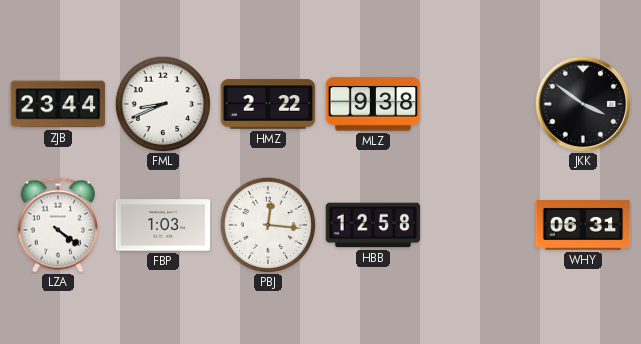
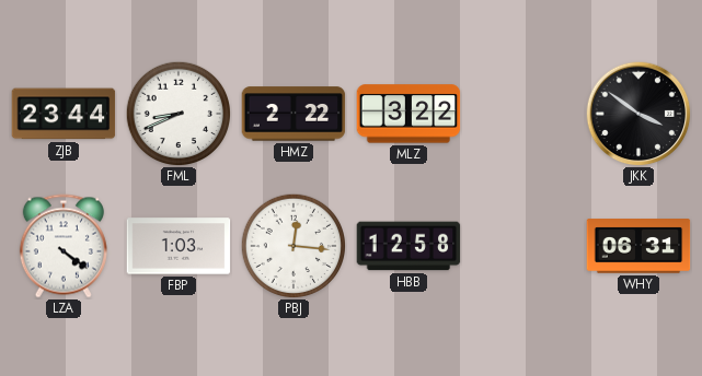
MLZ: 9:38 -> 3:22
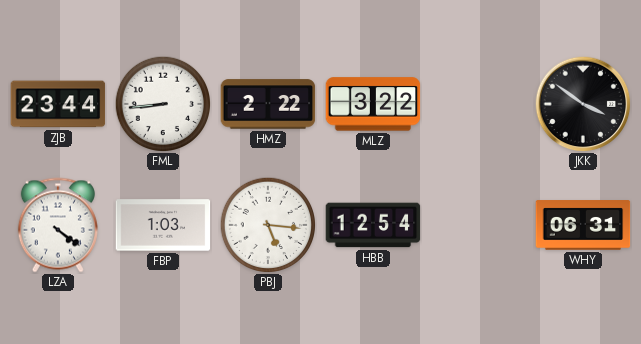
FML: 8:41 -> 8:44
PBJ: 12:16 -> 5:16
HBB: 12:58 -> 12:54
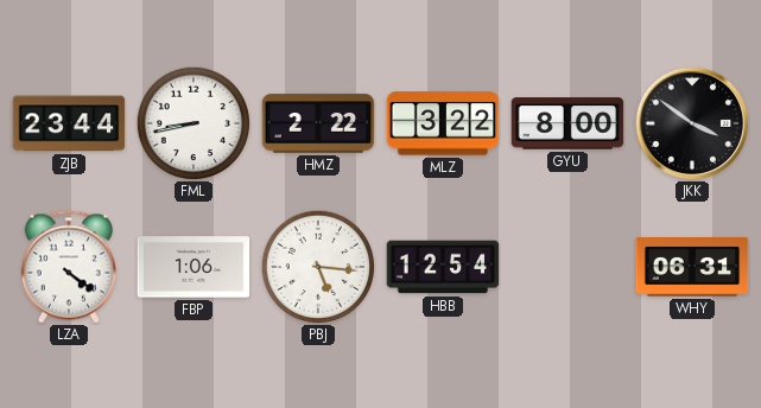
FML: 8:44 -> 8:43
GYU: none -> 8:00
FBP: 1:03 -> 1:06
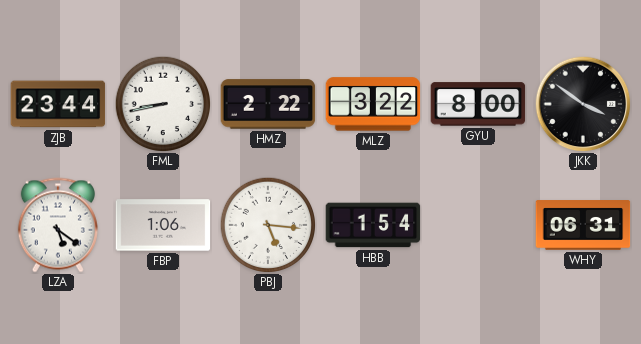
LZA: 4:21 -> 5:21
HBB: 12:54 -> 1:54
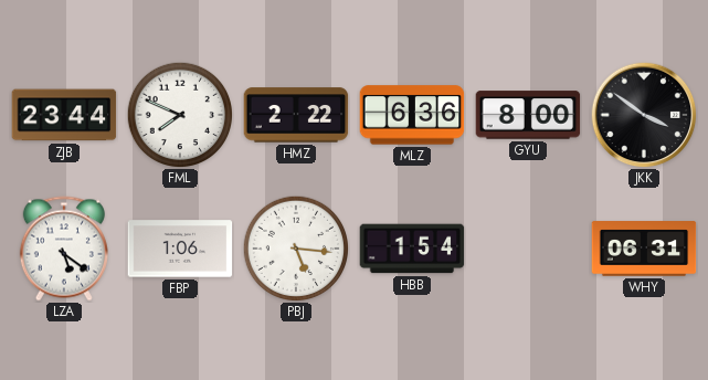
FML: 8:43 -> 7:49
MLZ: 3:22 -> 6:36
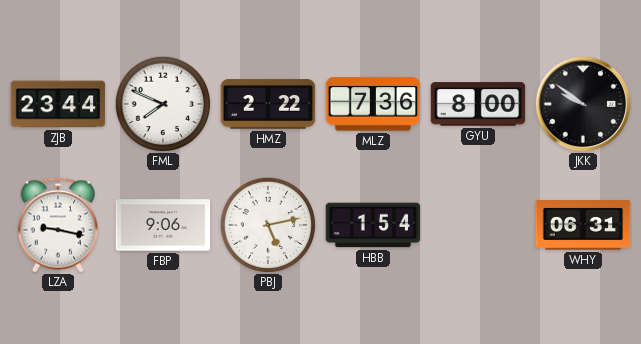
MLZ: 6:36 -> 7:36
JKK: 3:51 -> 9:51
LZA: 5:21 -> 9:17
FBP: 1:06 -> 9:06
PBJ: 5:16 -> 5:13
